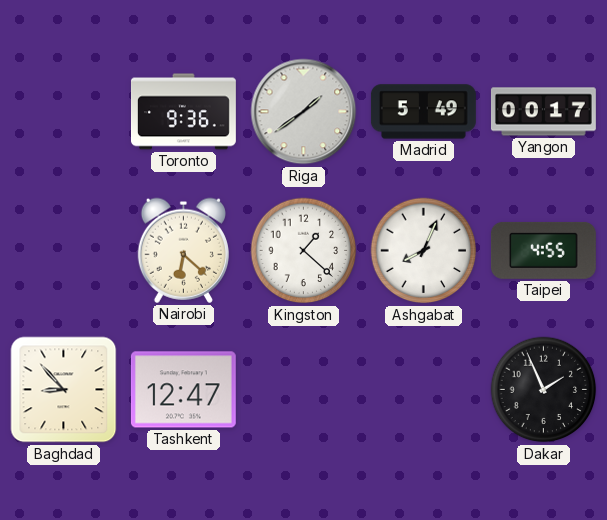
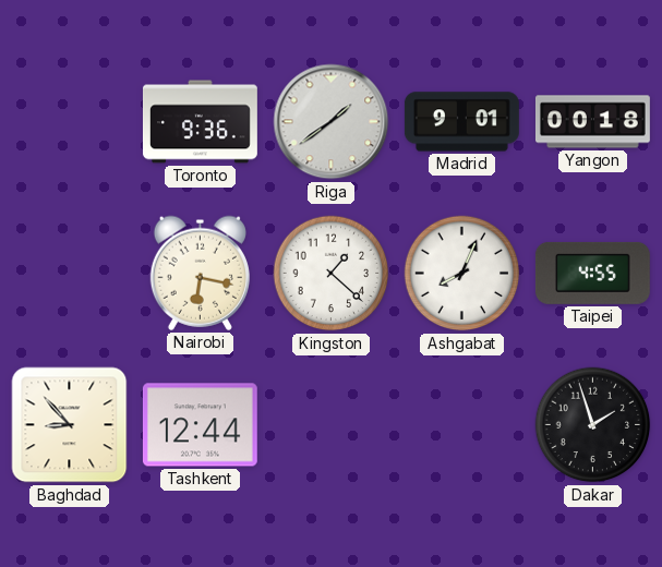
Madrid: 5:49 -> 9:01
Yangon: 00:17 -> 00:18
Nairobi: 6:22 -> 6:17
Tashkent: 12:47 -> 12:44
Dakar: 1:56 -> 1:57
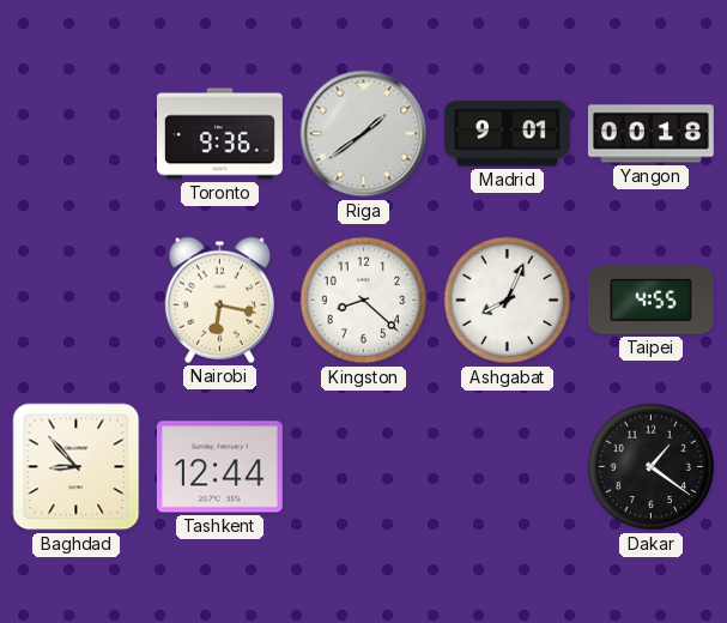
Kingston: 1:22 -> 8:22
Dakar: 1:57 -> 1:21
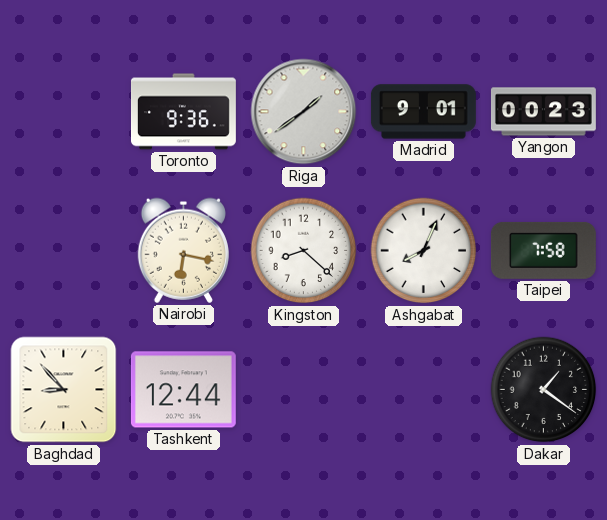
Yangon: 00:18 -> 00:23
Taipei: 4:55 -> 7:58
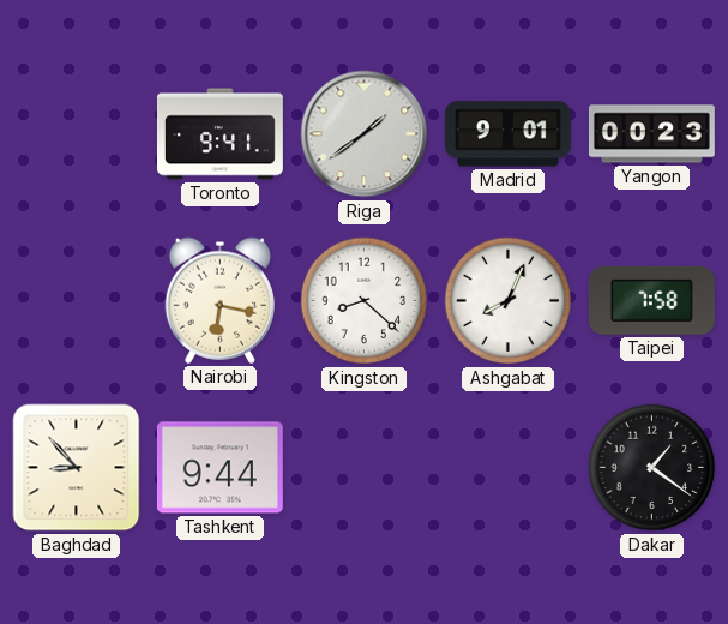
Toronto: 9:36 -> 9:41
Tashkent: 12:44 -> 9:44
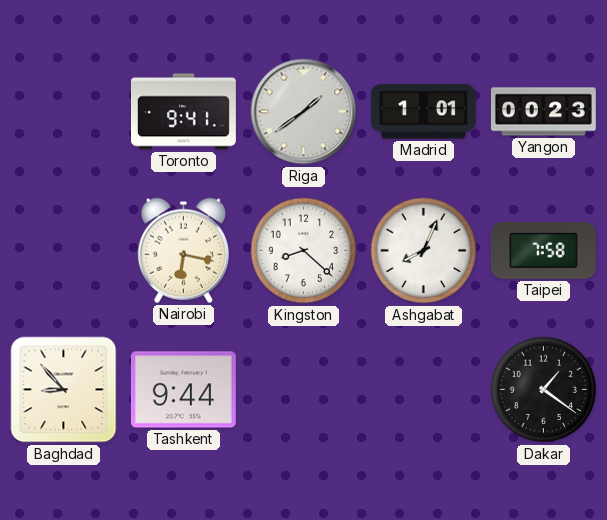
Madrid: 9:01 -> 1:01
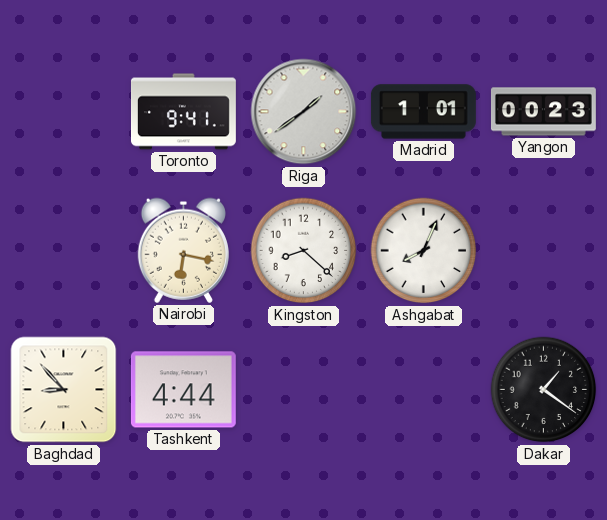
Taipei: 7:58 -> none
Tashkent: 9:44 -> 4:44
